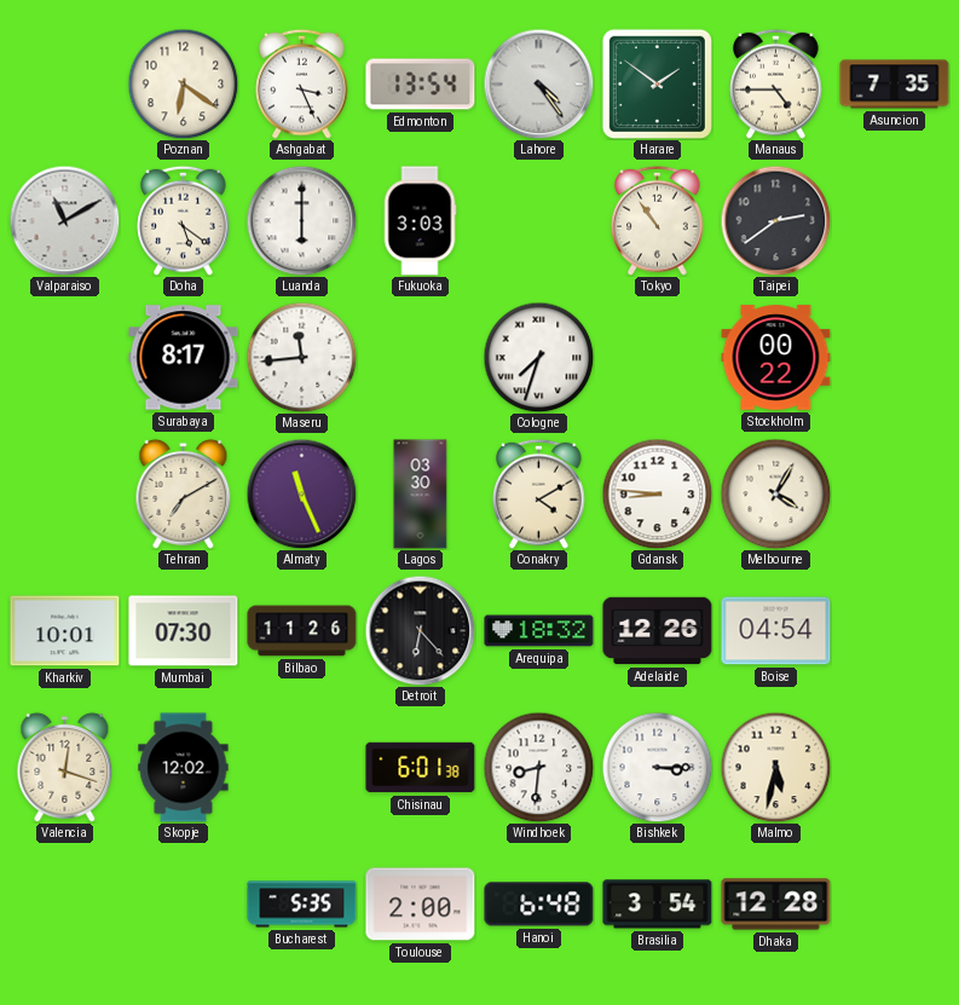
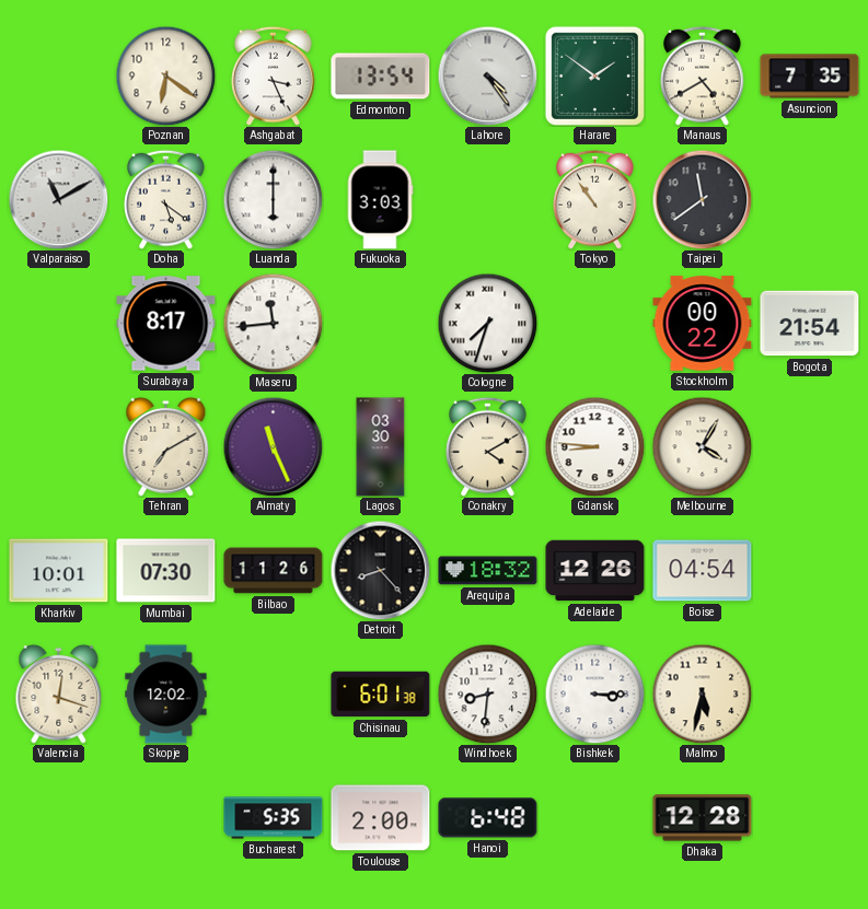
Manaus: 4:45 -> 4:40
Taipei: 2:39 -> 11:39
Bogota: none -> 21:54
Detroit: 6:23 -> 8:23
Brasilia: 3:54 -> none
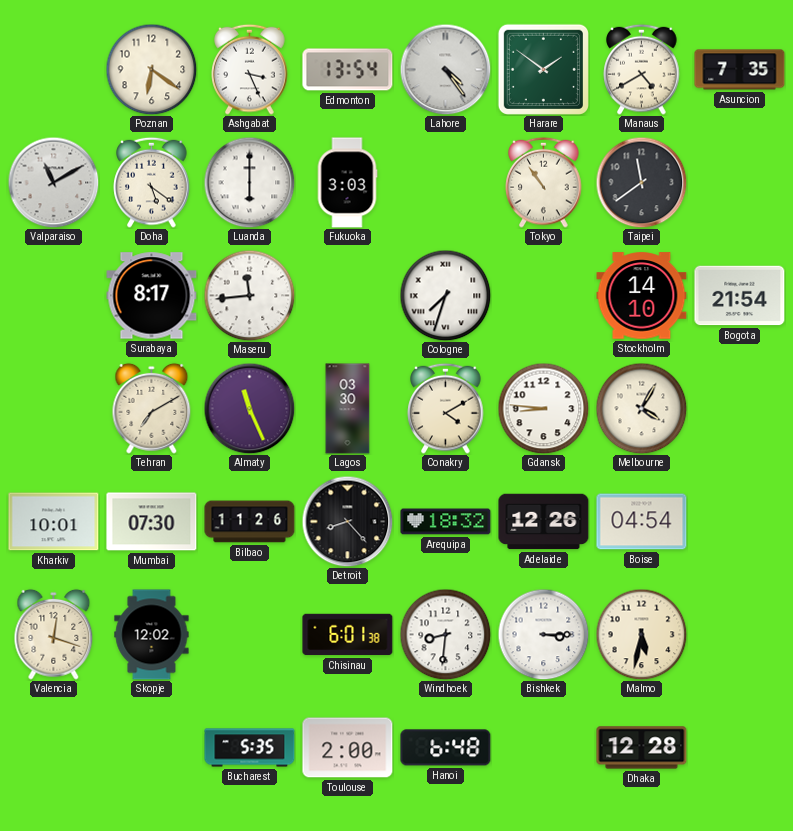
Stockholm: 00:22 -> 14:10
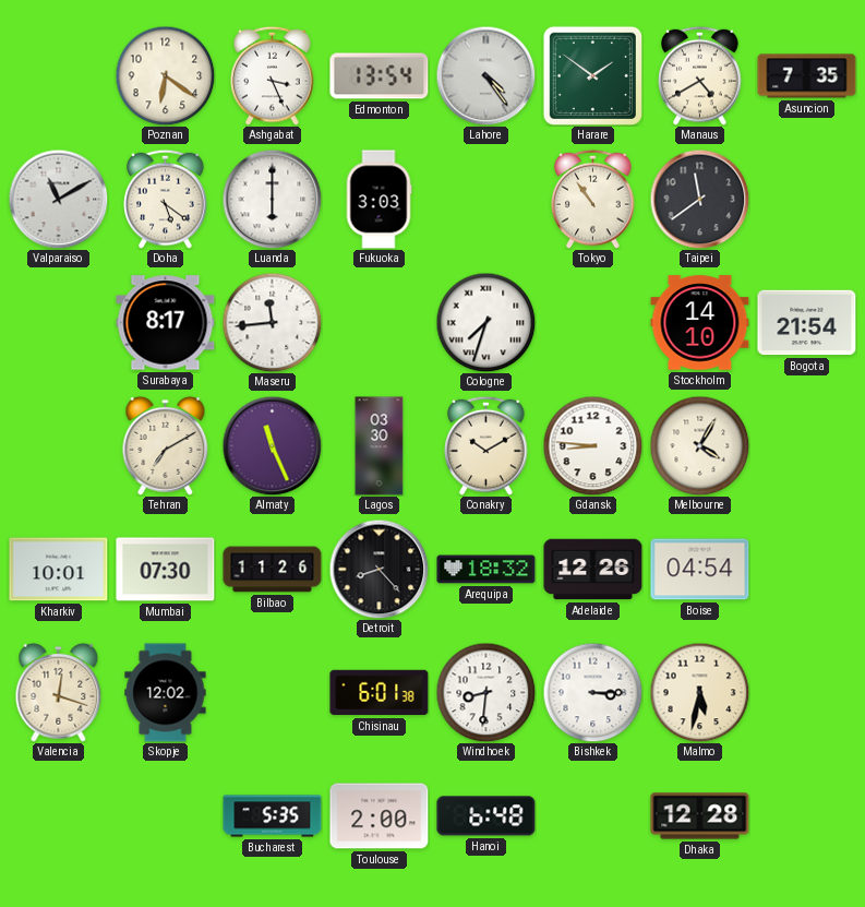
Conakry: 4:10 -> 10:10
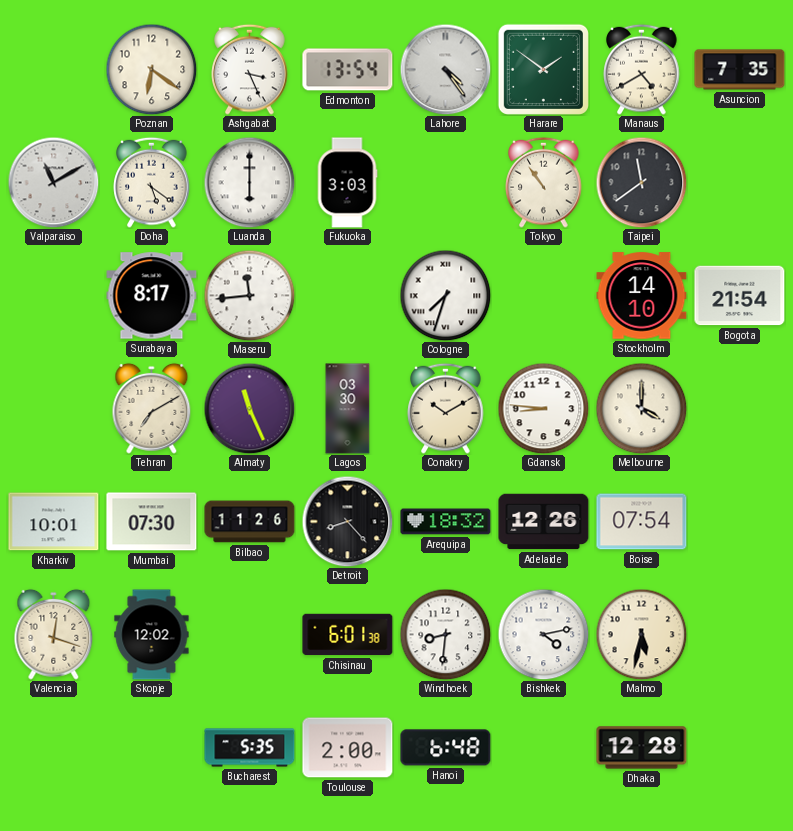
Melbourne: 4:05 -> 4:00
Boise: 04:54 -> 07:54
Bishkek: 3:15 -> 4:13
